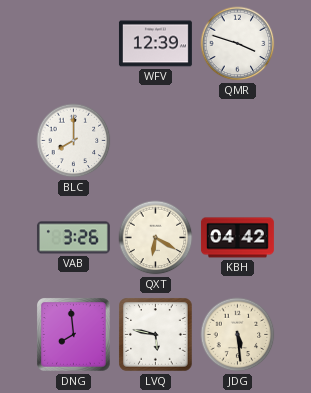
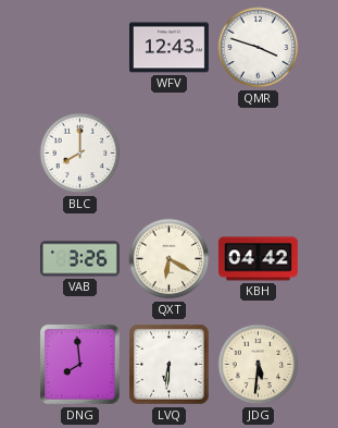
WFV: 12:39 -> 12:43
LVQ: 5:47 -> 6:31
JDG: 5:29 -> 5:31
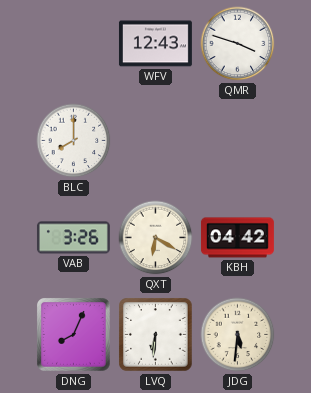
DNG: 7:59 -> 8:04
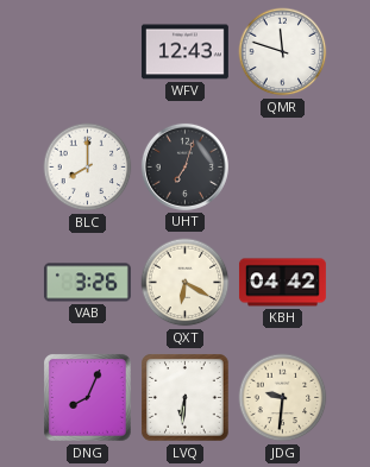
QMR: 3:48 -> 11:48
UHT: none -> 7:03
JDG: 5:31 -> 9:31
